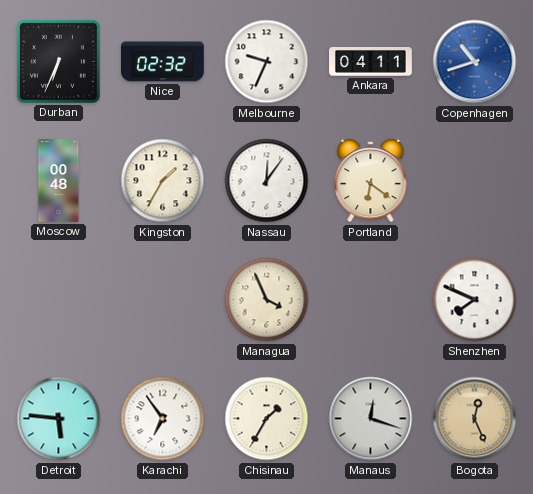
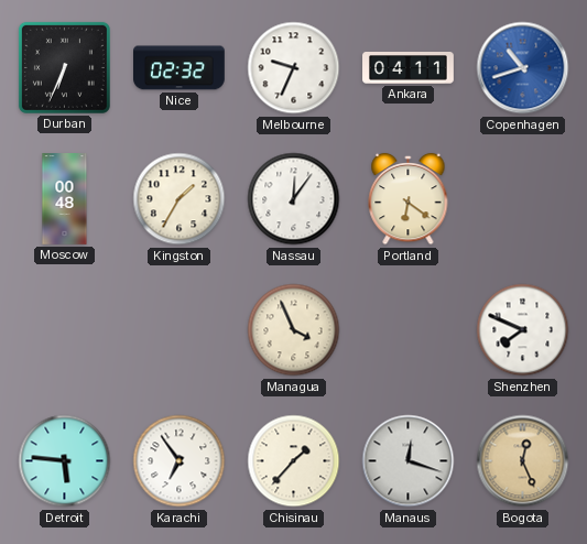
Chisinau: 1:35 -> 1:37
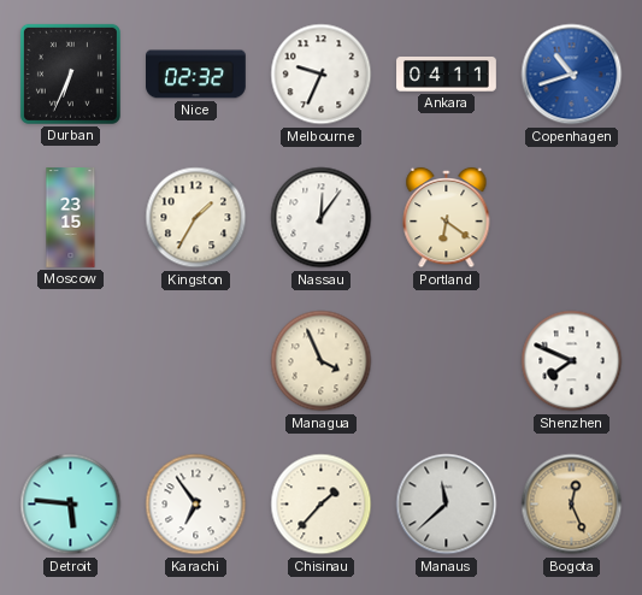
Moscow: 00:48 -> 23:15
Manaus: 12:18 -> 11:38
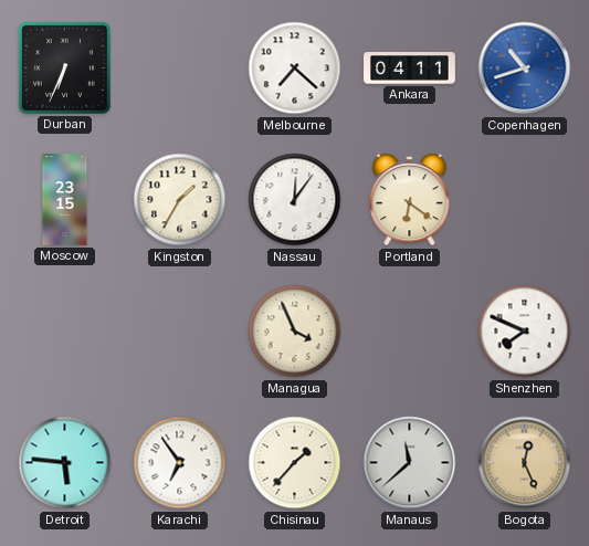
Nice: 02:32 -> none
Melbourne: 9:34 -> 7:22
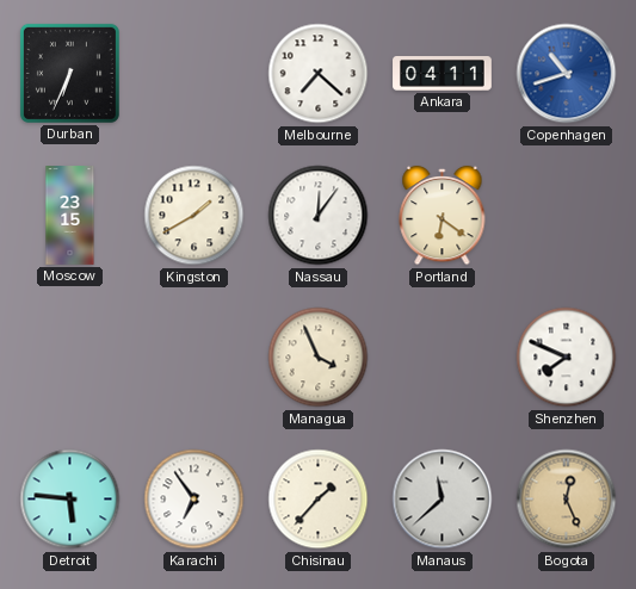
Kingston: 1:35 -> 1:40
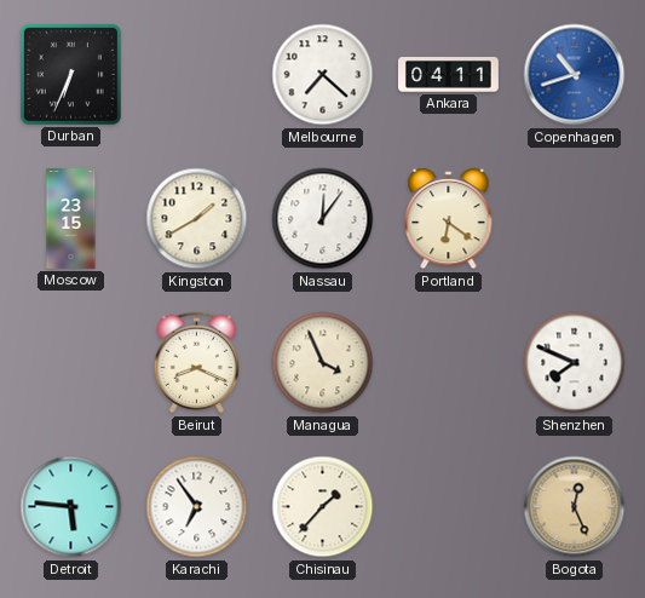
Beirut: none -> 8:19
Manaus: 11:38 -> none
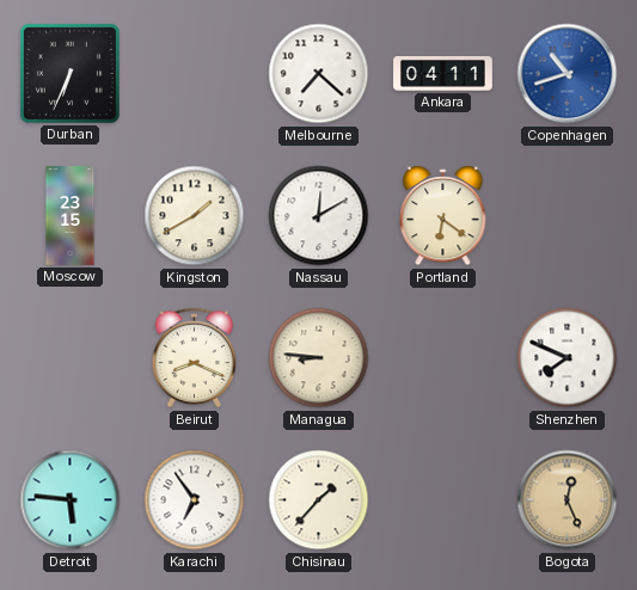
Nassau: 12:06 -> 12:10
Managua: 3:56 -> 8:46
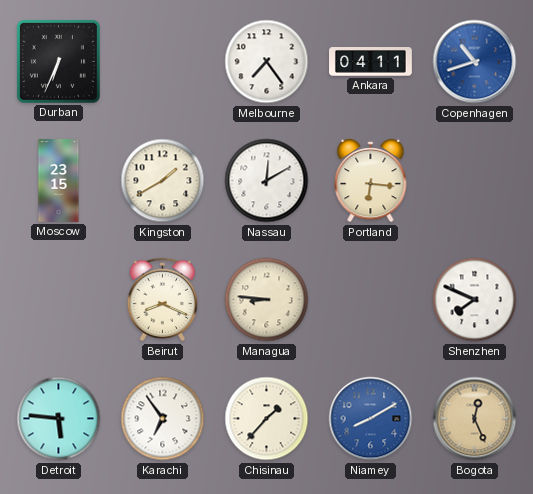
Melbourne: 7:22 -> 7:24
Portland: 6:21 -> 6:16
Niamey: none -> 8:10
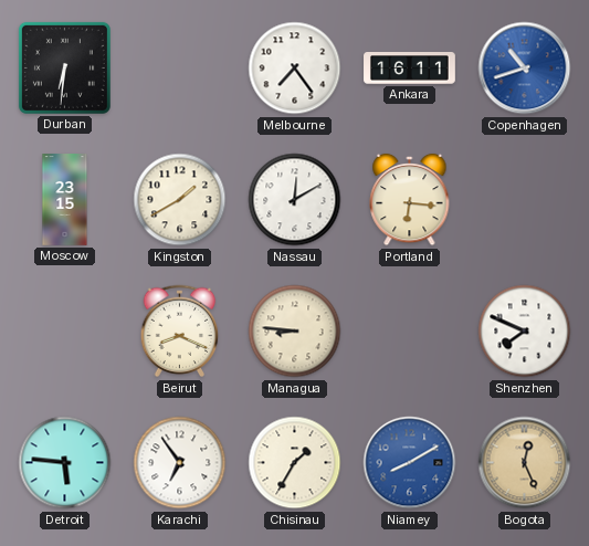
Durban: 6:34 -> 6:31
Ankara: 04:11 -> 16:11
Chisinau: 1:37 -> 1:35
